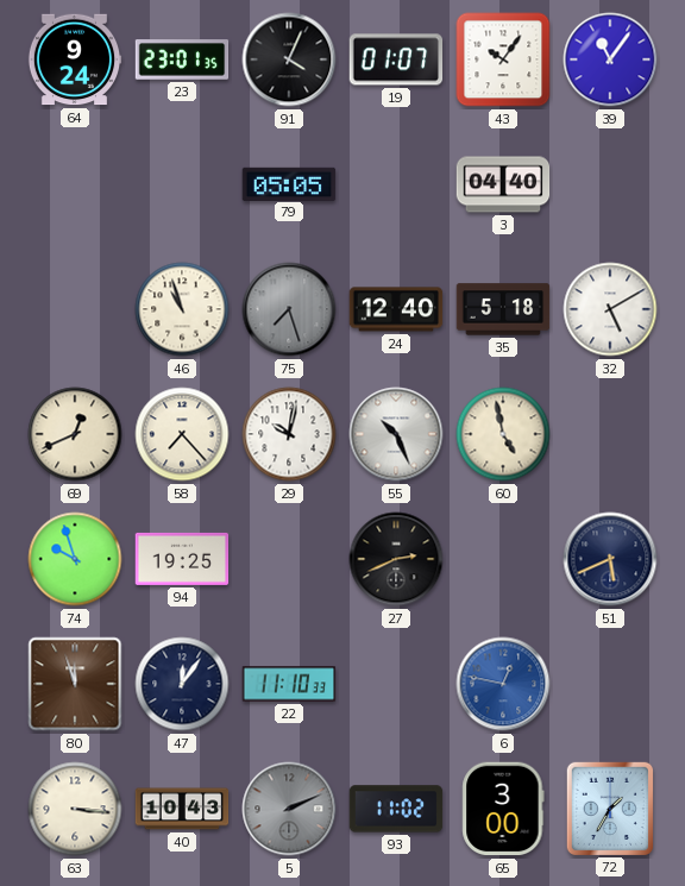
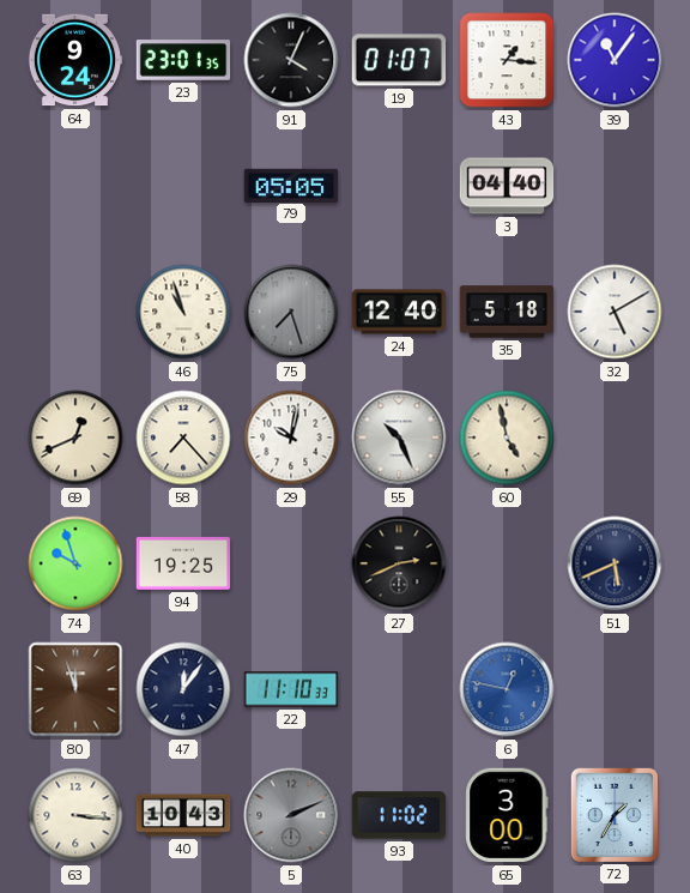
43: 10:06 -> 1:16
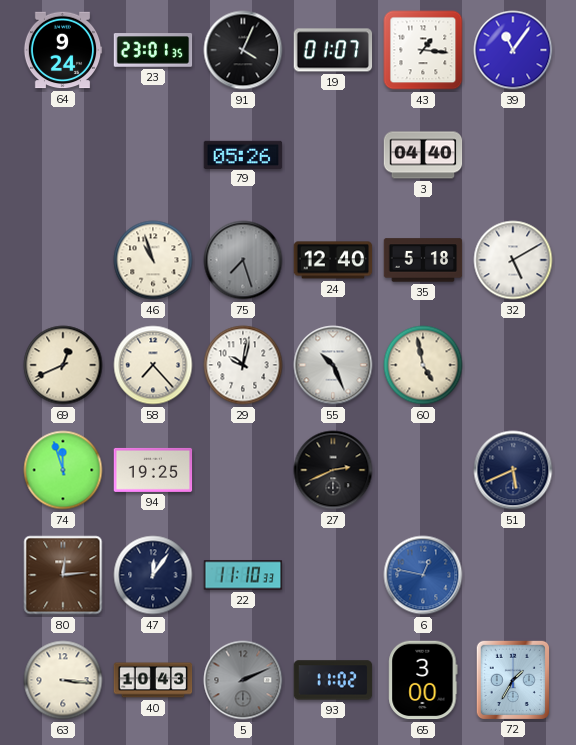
79: 05:05 -> 05:26
74: 9:57 -> 11:57
80: 11:57 -> 12:14
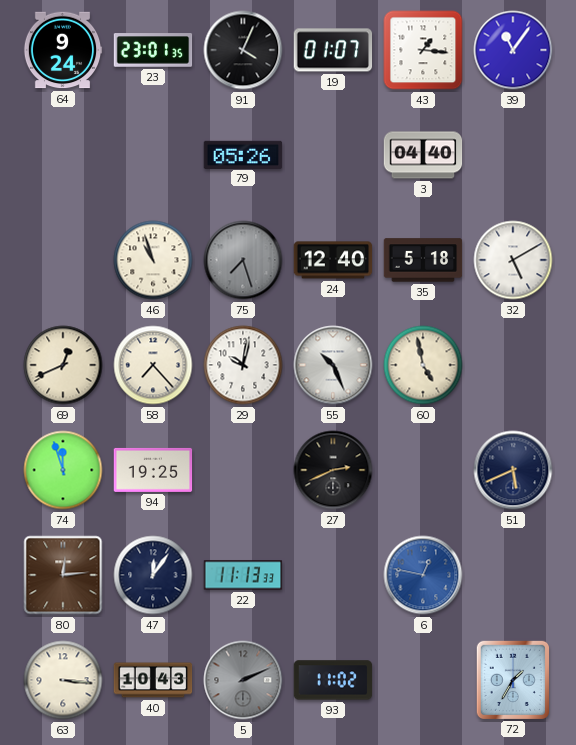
22: 11:10 -> 11:13
65: 3:00 -> none
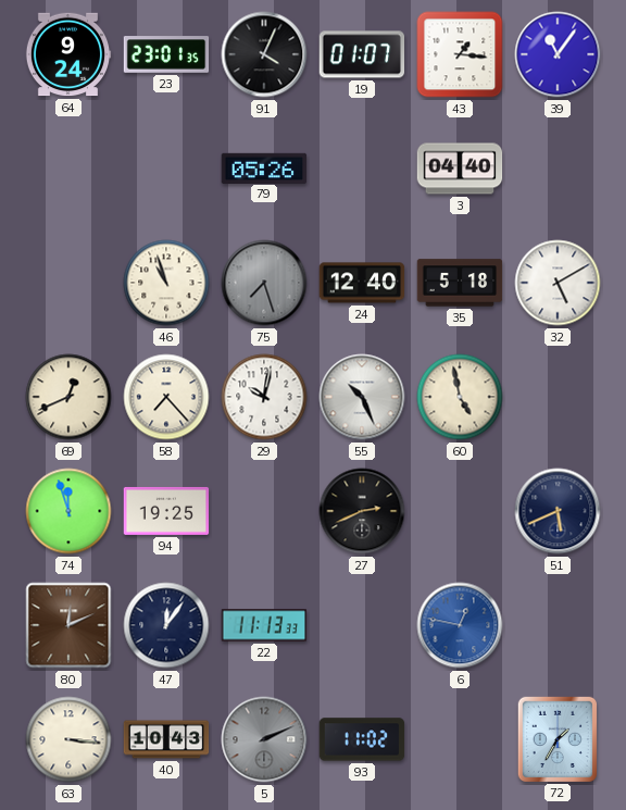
80: 12:14 -> 12:11
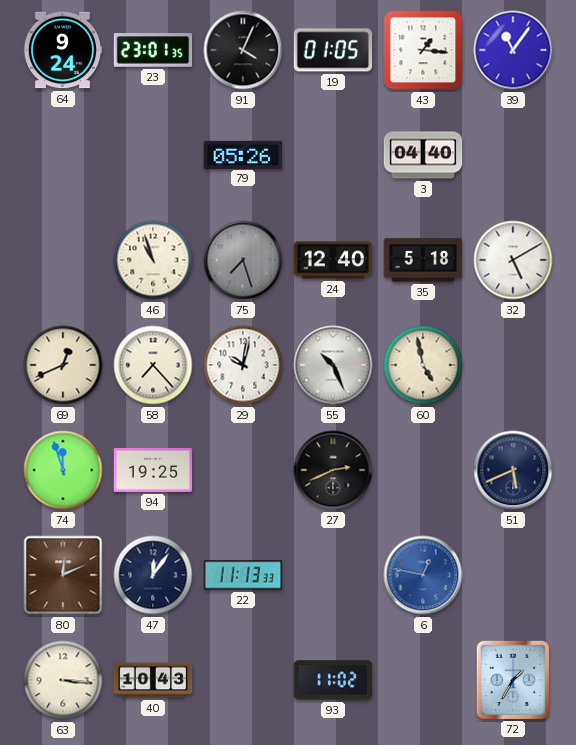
19: 01:07 -> 01:05
5: 2:11 -> none
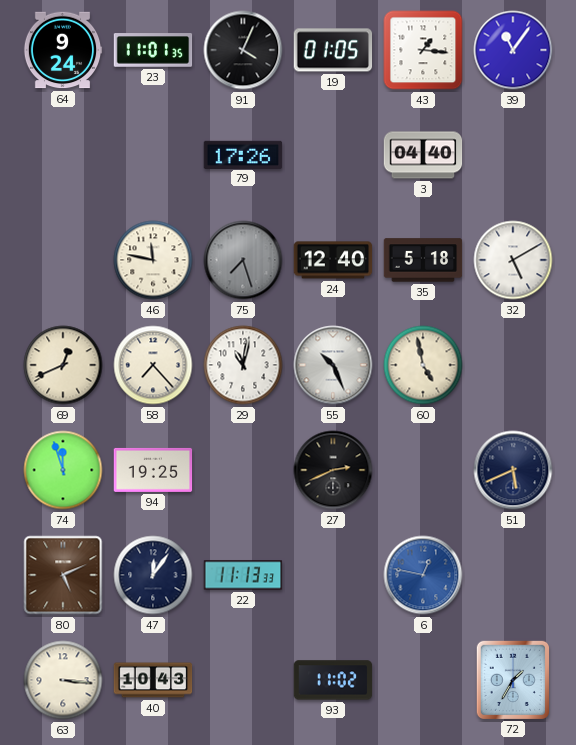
23: 23:01 -> 11:01
79: 05:26 -> 17:26
46: 10:57 -> 11:47
29: 10:02 -> 11:02
80: 12:11 -> 5:11
